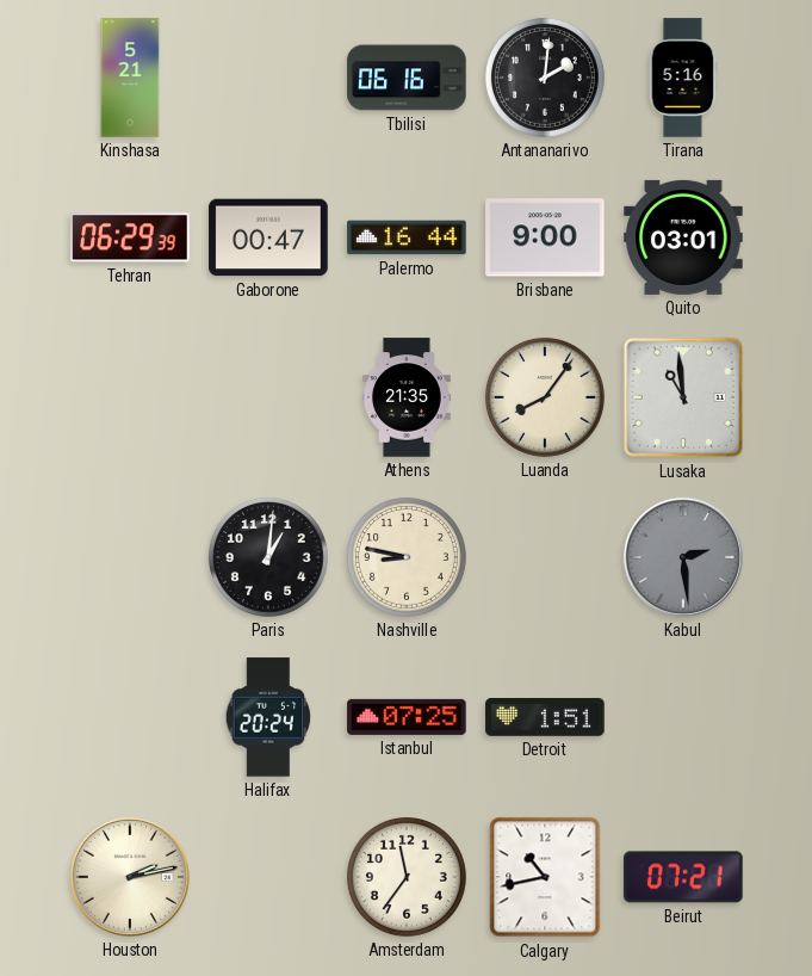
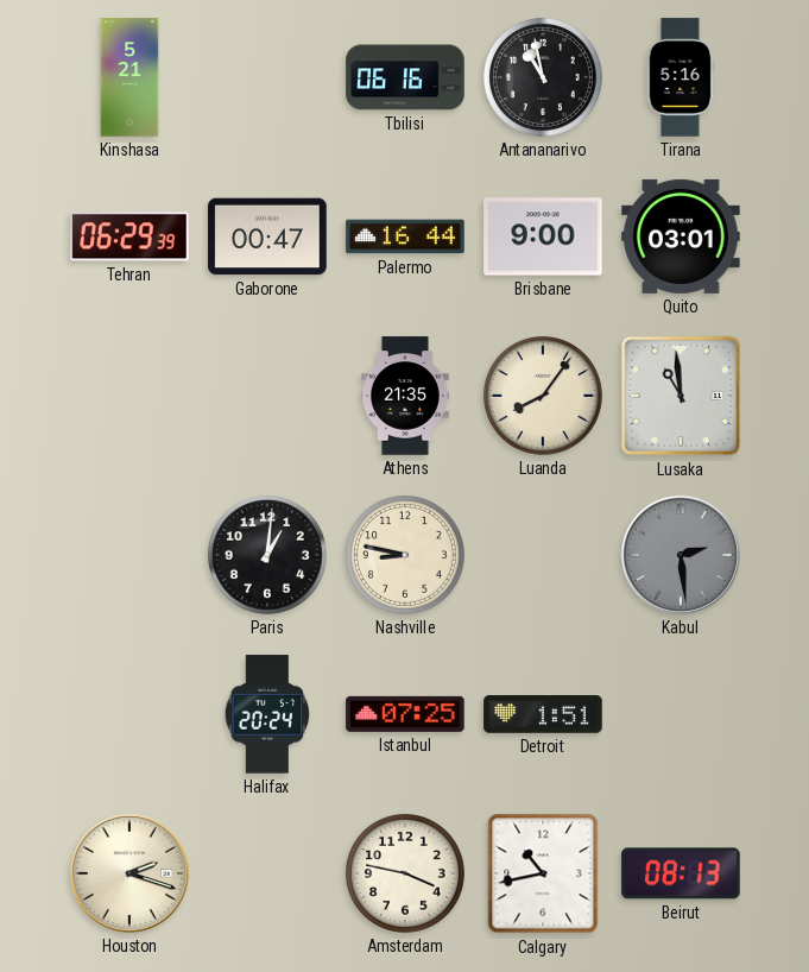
Antananarivo: 2:01 -> 10:58
Houston: 2:13 -> 2:18
Amsterdam: 11:36 -> 3:47
Beirut: 07:21 -> 08:13
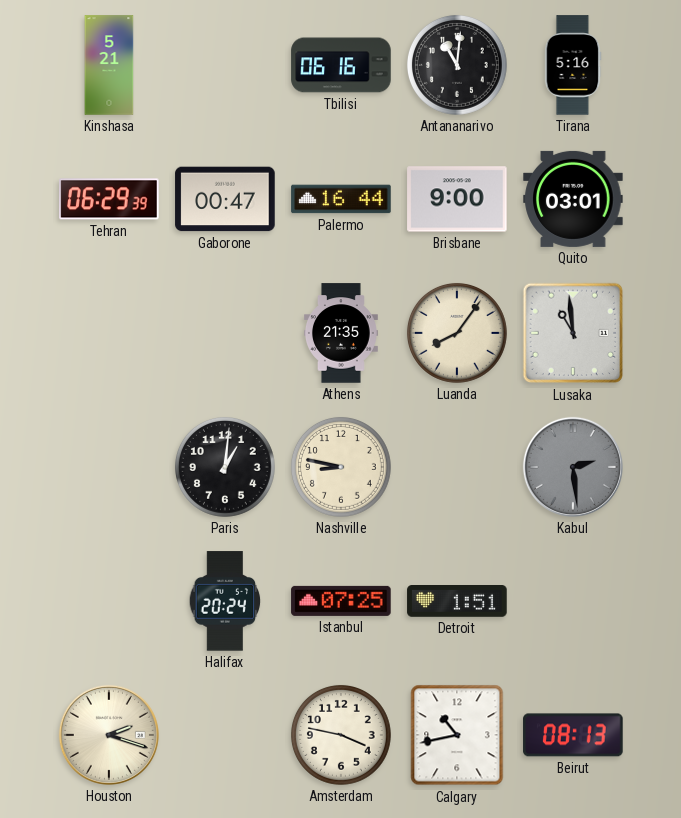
Antananarivo: 10:58 -> 11:01
